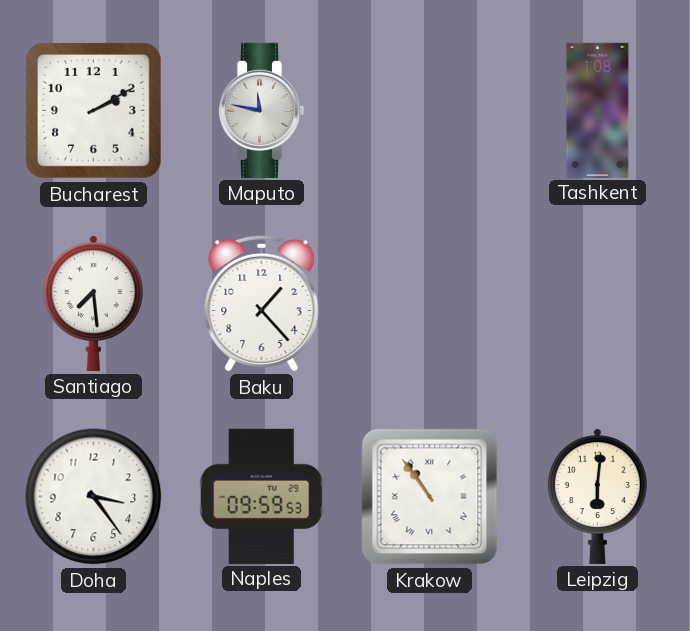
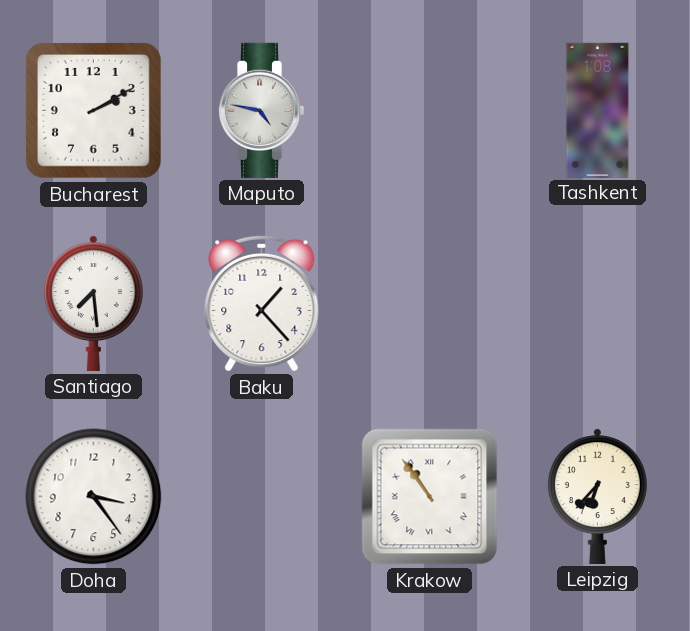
Maputo: 11:47 -> 4:47
Naples: 09:59 -> none
Leipzig: 6:01 -> 6:37
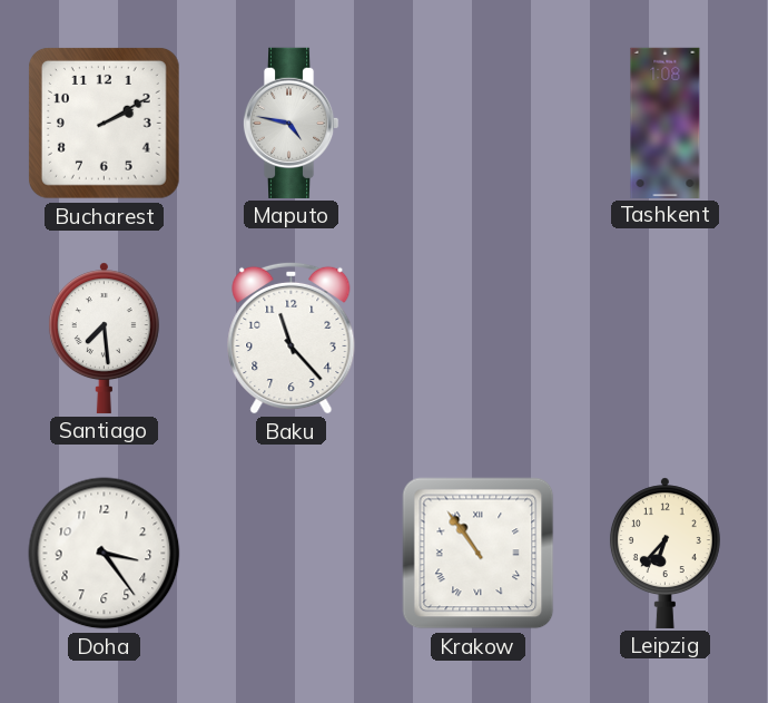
Baku: 1:23 -> 11:23
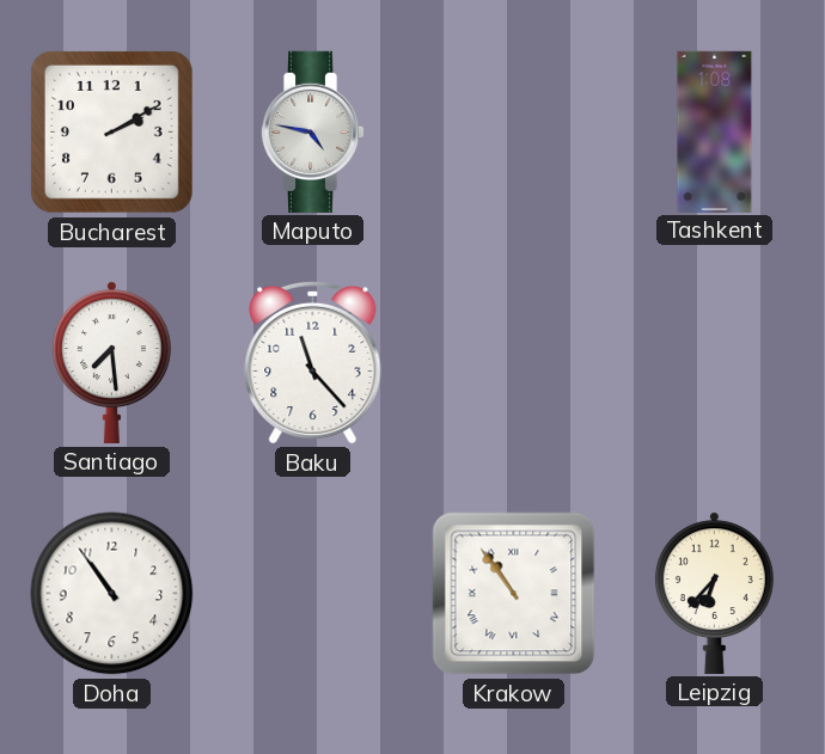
Doha: 3:24 -> 10:54
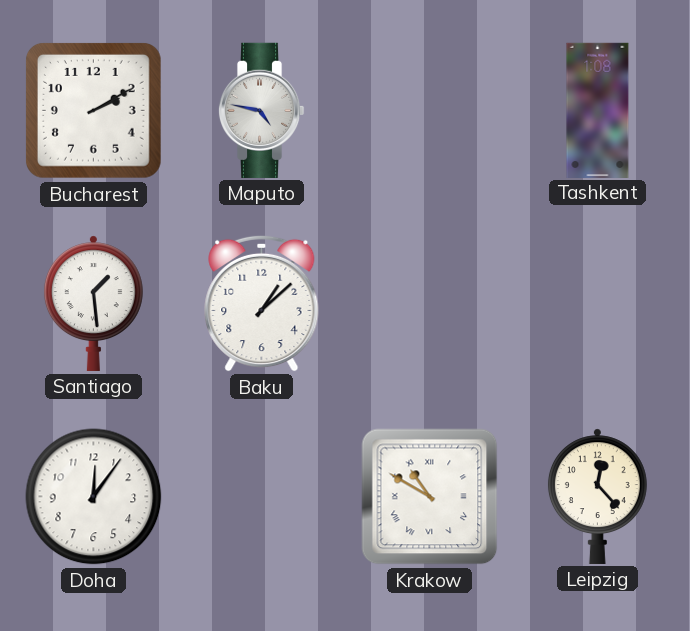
Santiago: 7:29 -> 1:29
Baku: 11:23 -> 1:08
Doha: 10:54 -> 12:06
Krakow: 10:54 -> 10:50
Leipzig: 6:37 -> 12:23
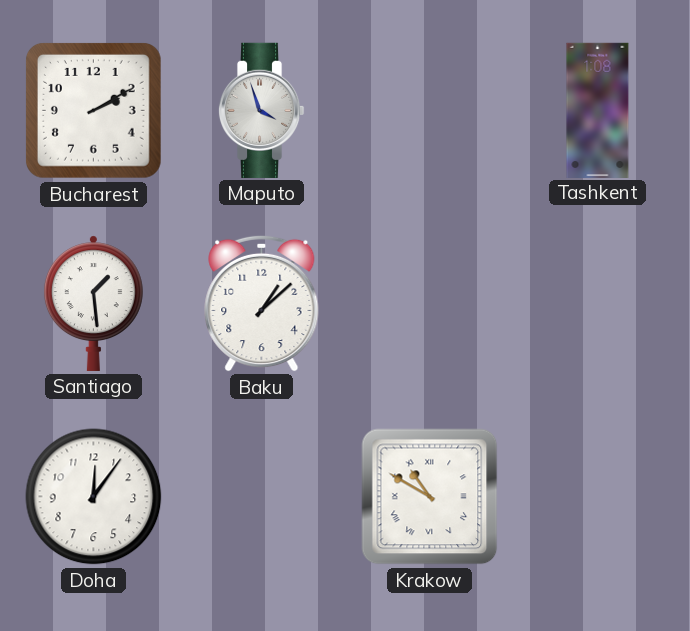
Maputo: 4:47 -> 3:57
Leipzig: 12:23 -> none
